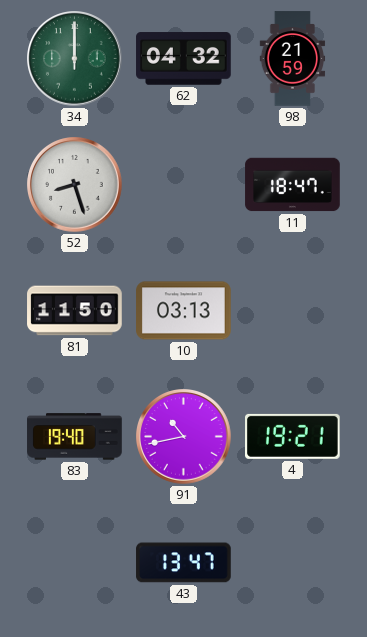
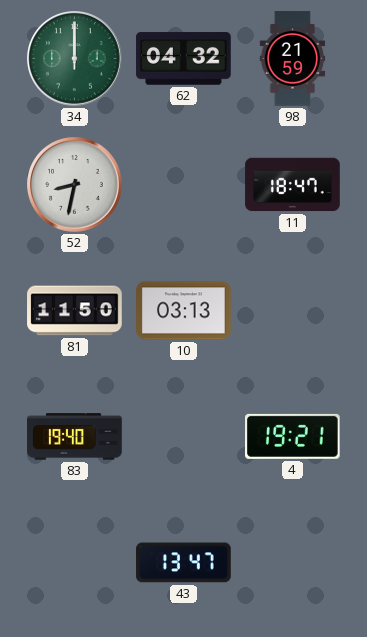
52: 8:27 -> 8:32
91: 10:43 -> none
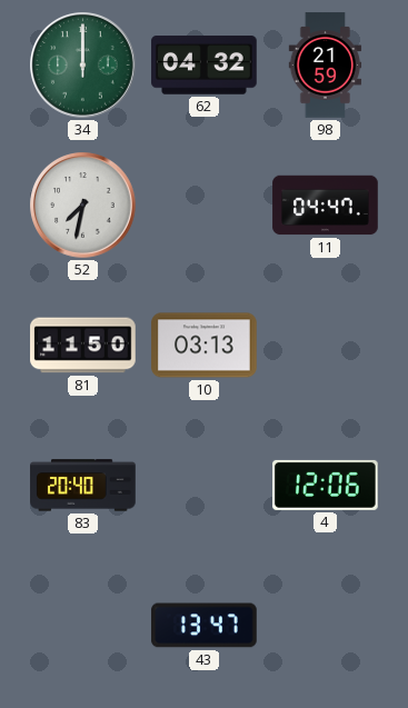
52: 8:32 -> 7:32
11: 18:47 -> 04:47
83: 19:40 -> 20:40
4: 19:21 -> 12:06
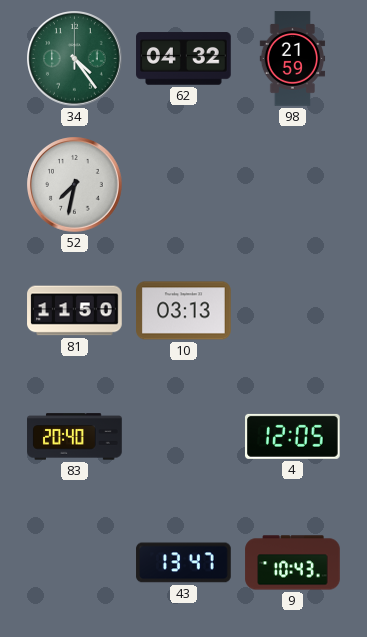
34: 12:00 -> 4:24
11: 04:47 -> none
4: 12:06 -> 12:05
9: none -> 10:43
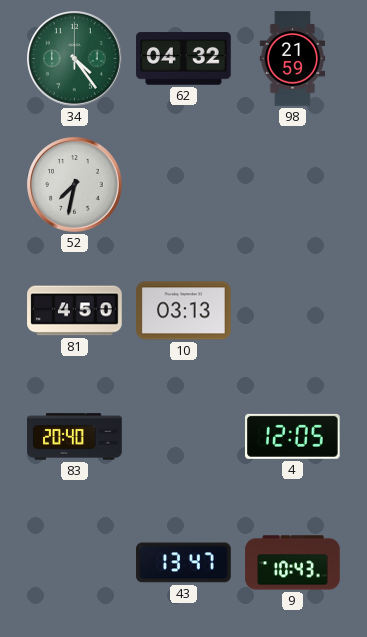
81: 11:50 -> 4:50
